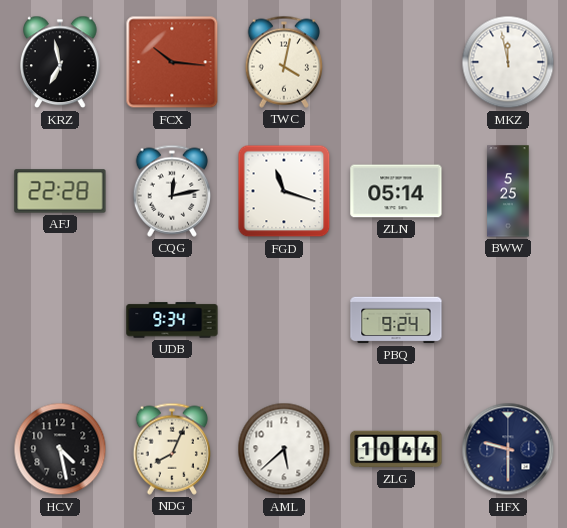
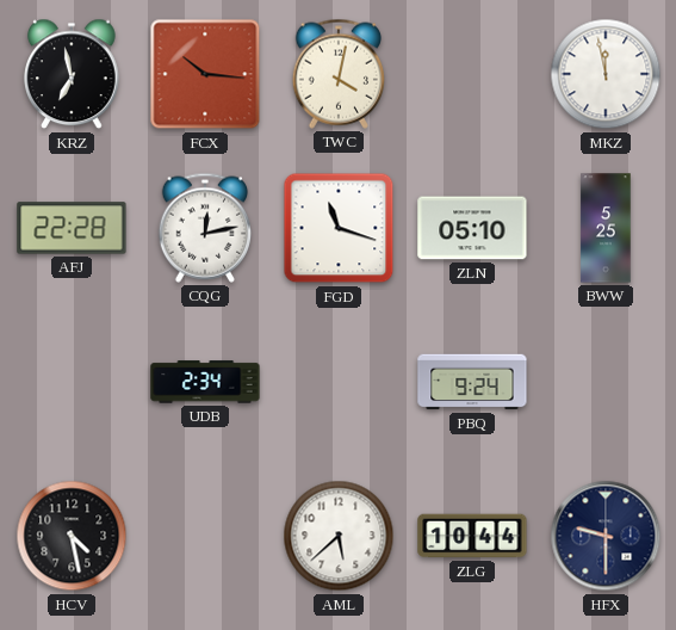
ZLN: 05:14 -> 05:10
UDB: 9:34 -> 2:34
NDG: 8:04 -> none
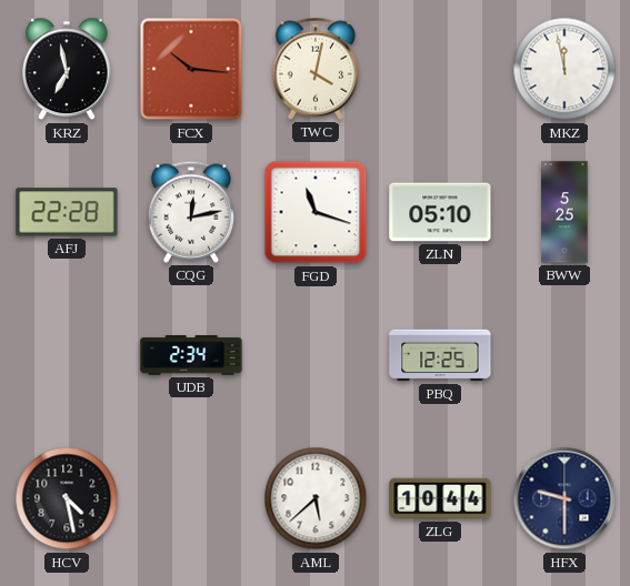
PBQ: 9:24 -> 12:25
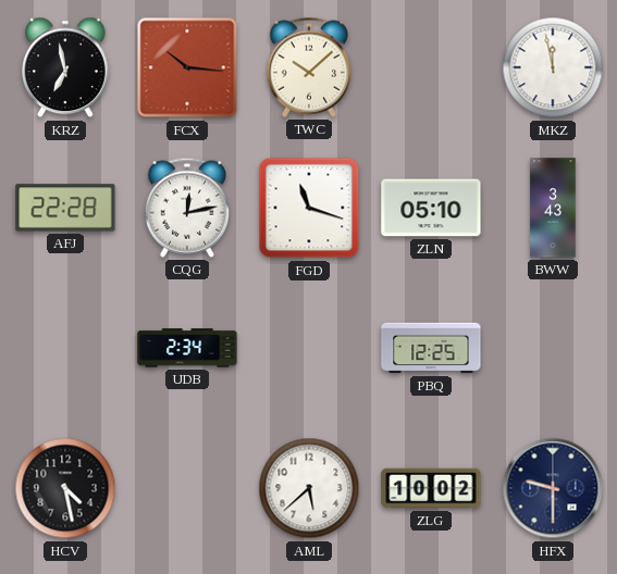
TWC: 4:02 -> 10:08
BWW: 5:25 -> 3:43
ZLG: 10:44 -> 10:02
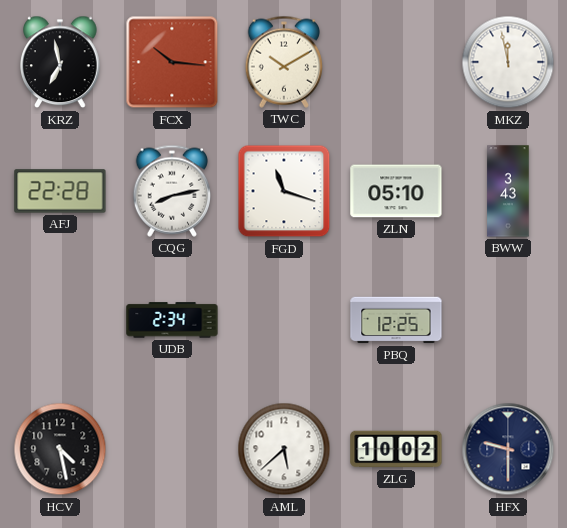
TWC: 10:08 -> 10:10
CQG: 12:13 -> 8:13
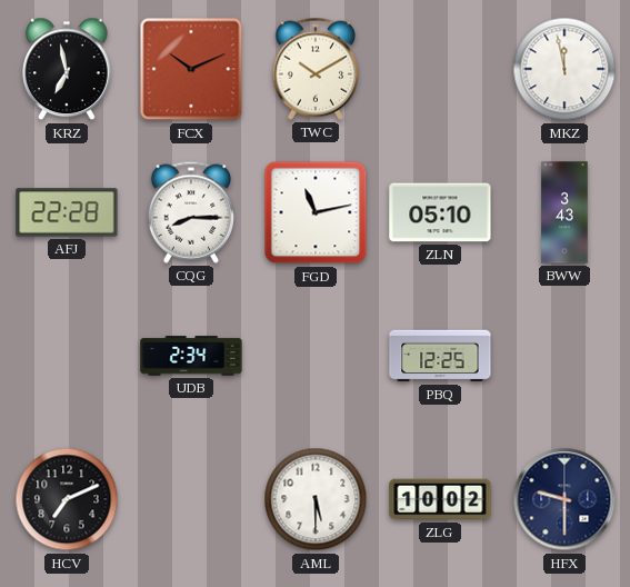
FCX: 10:16 -> 10:11
CQG: 8:13 -> 8:15
FGD: 11:18 -> 11:13
HCV: 4:28 -> 7:11
AML: 5:38 -> 5:30
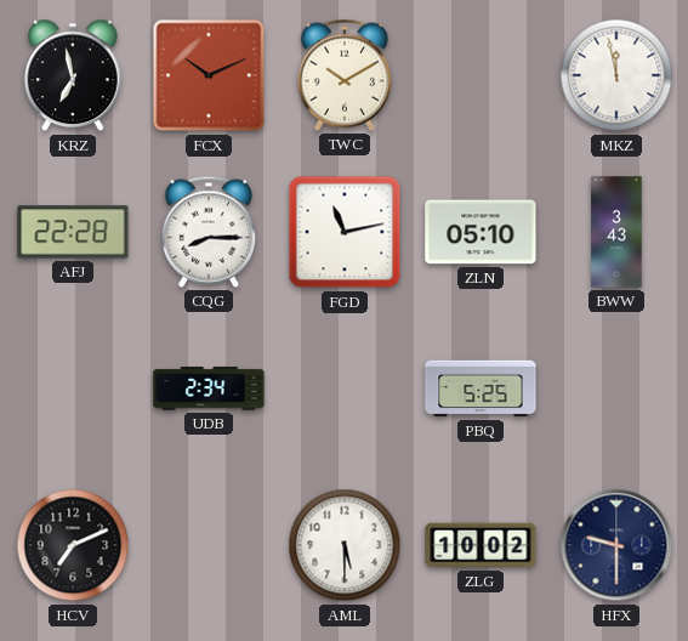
PBQ: 12:25 -> 5:25
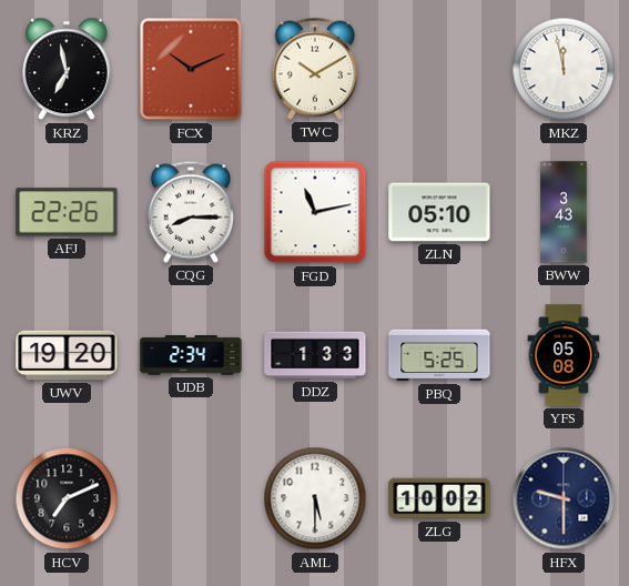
AFJ: 22:28 -> 22:26
UWV: none -> 19:20
DDZ: none -> 1:33
YFS: none -> 05:08
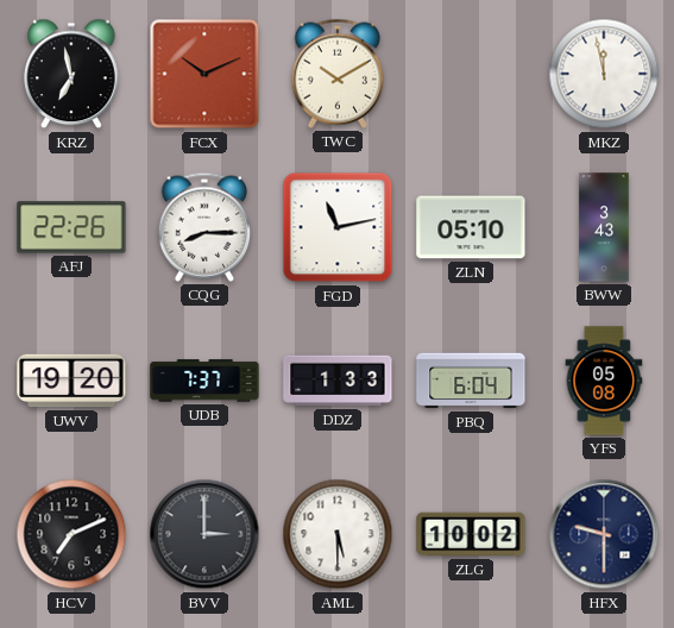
UDB: 2:34 -> 7:37
PBQ: 5:25 -> 6:04
BVV: none -> 3:00
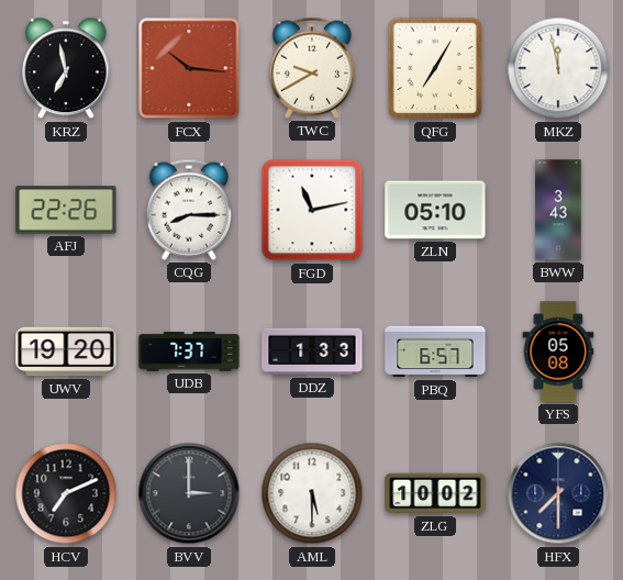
FCX: 10:11 -> 10:16
TWC: 10:10 -> 9:40
QFG: none -> 7:05
PBQ: 6:04 -> 6:57
HFX: 9:30 -> 7:30
